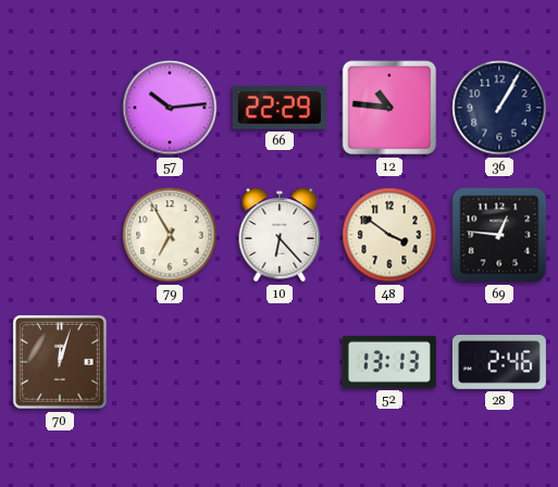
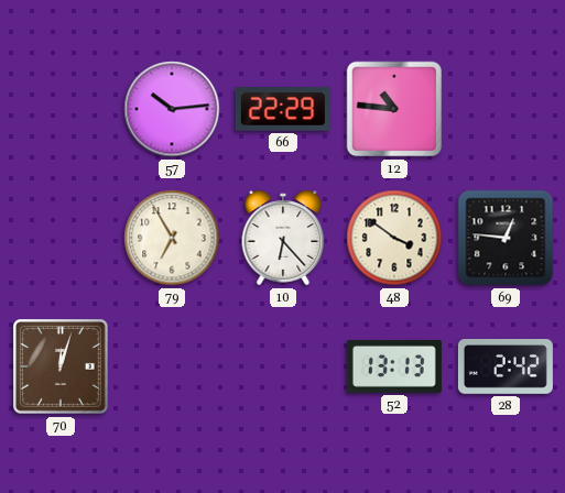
36: 1:05 -> none
28: 2:46 -> 2:42
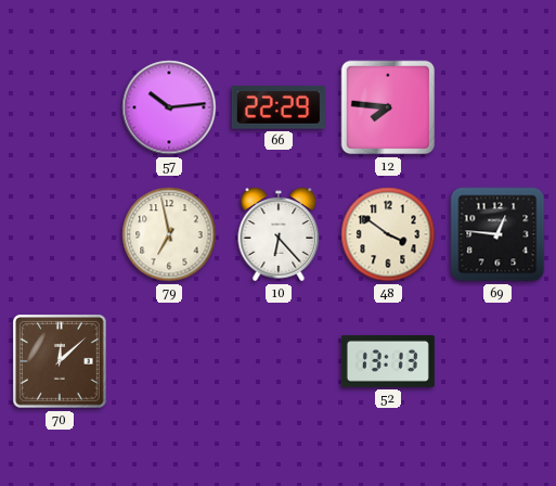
12: 10:46 -> 7:46
79: 6:55 -> 6:58
70: 12:03 -> 12:08
28: 2:42 -> none
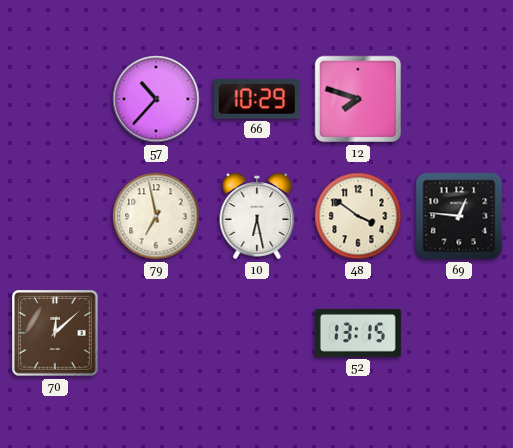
57: 10:14 -> 10:37
66: 22:29 -> 10:29
12: 7:46 -> 7:48
10: 6:23 -> 6:28
52: 13:13 -> 13:15
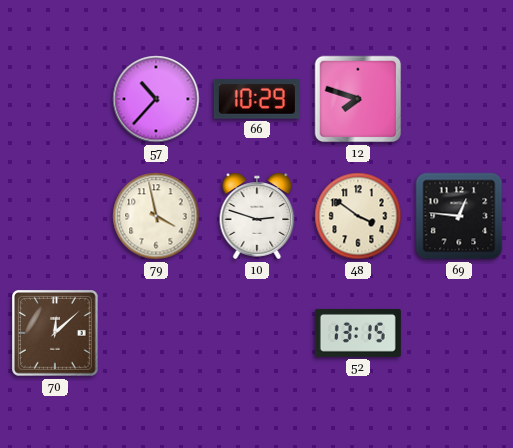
79: 6:58 -> 3:58
10: 6:28 -> 2:48
